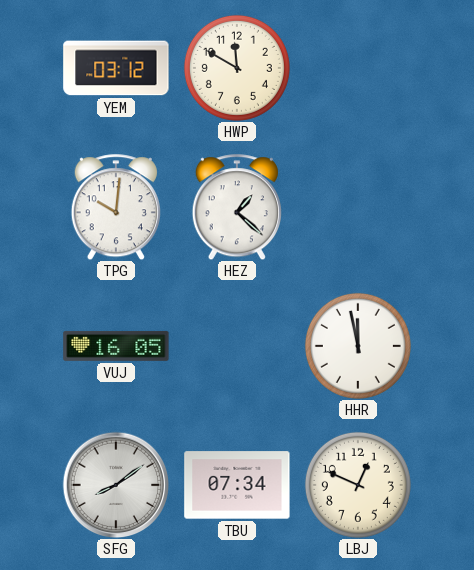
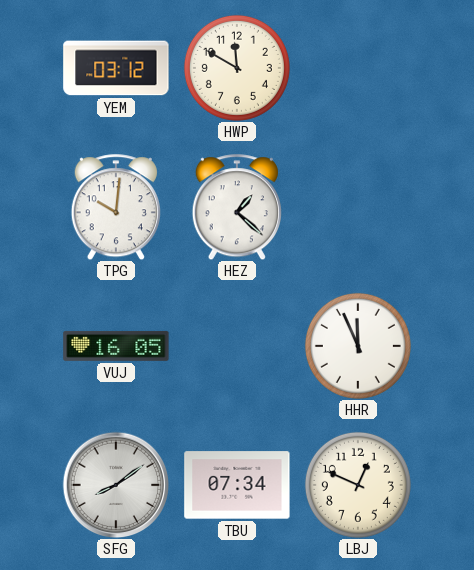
HHR: 11:58 -> 11:56
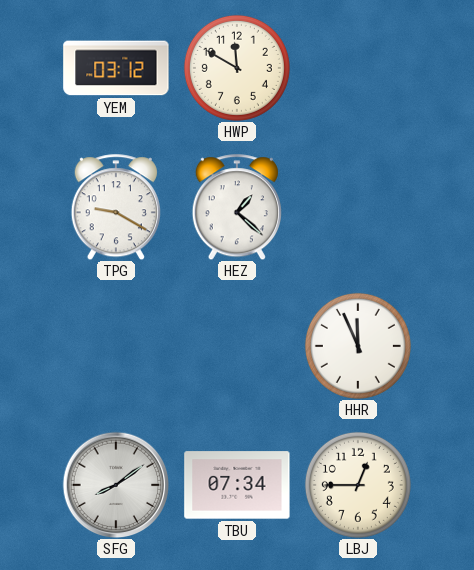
TPG: 10:01 -> 9:20
VUJ: 16:05 -> none
LBJ: 12:49 -> 12:45
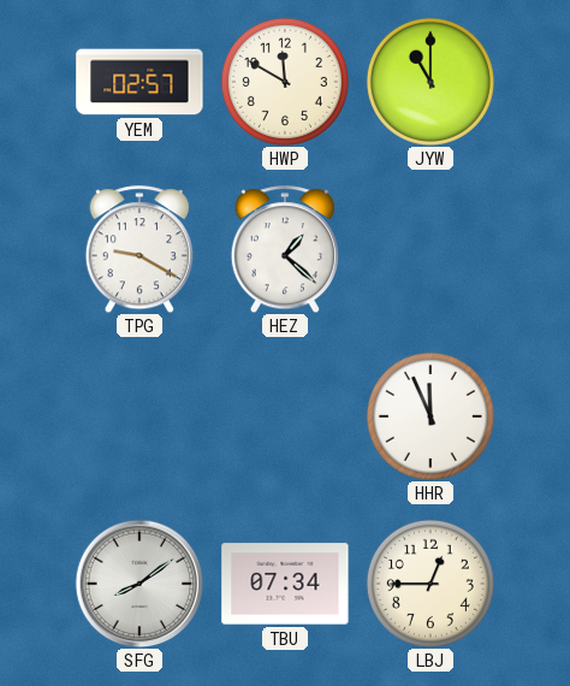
YEM: 03:12 -> 02:57
JYW: none -> 11:00
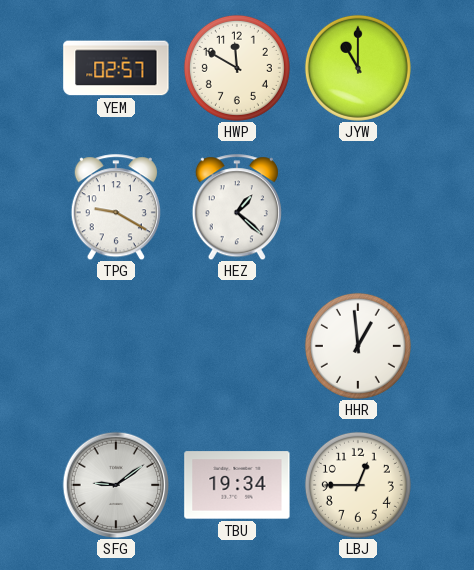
HHR: 11:56 -> 12:59
SFG: 8:09 -> 9:09
TBU: 07:34 -> 19:34
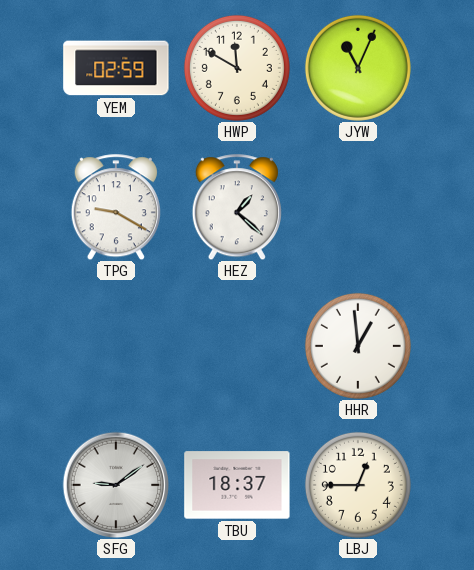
YEM: 02:57 -> 02:59
JYW: 11:00 -> 11:04
TBU: 19:34 -> 18:37
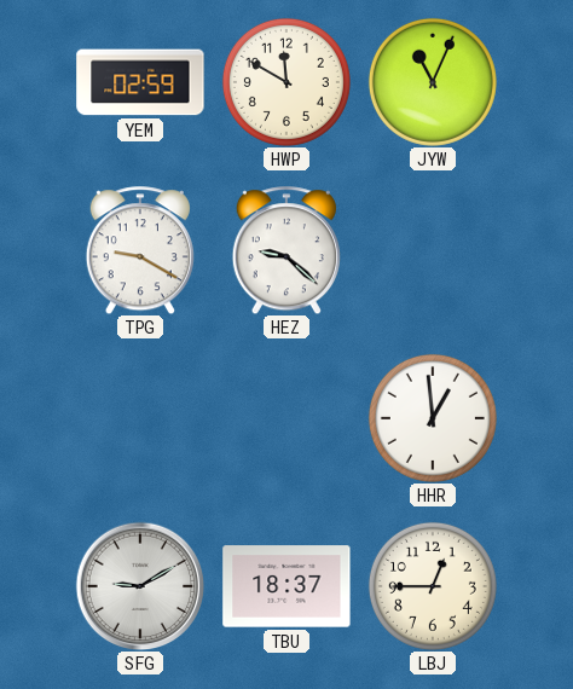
HEZ: 1:22 -> 9:22
SFG: 9:09 -> 9:10
